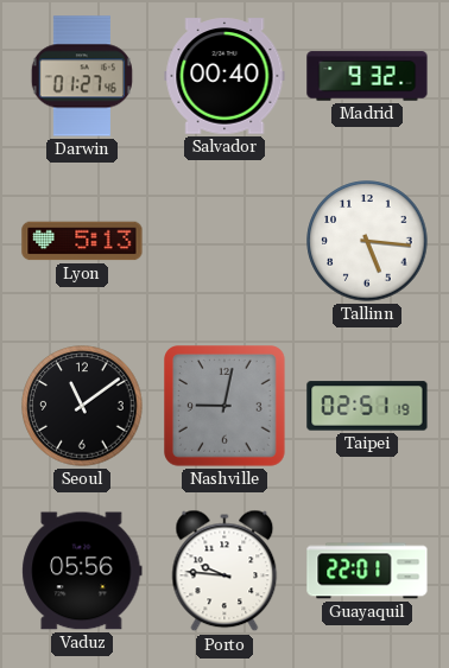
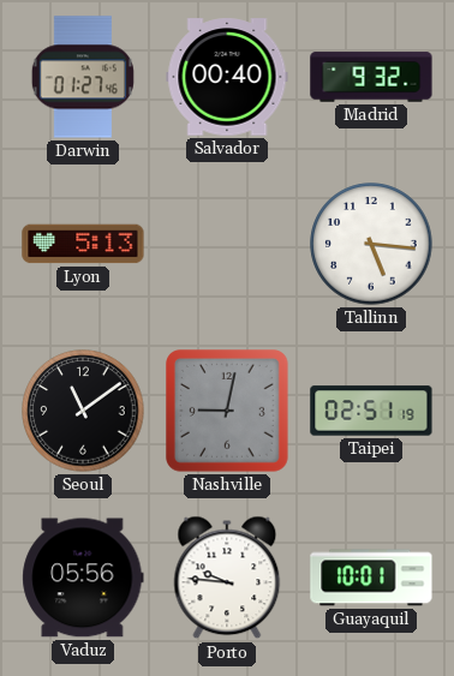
Guayaquil: 22:01 -> 10:01
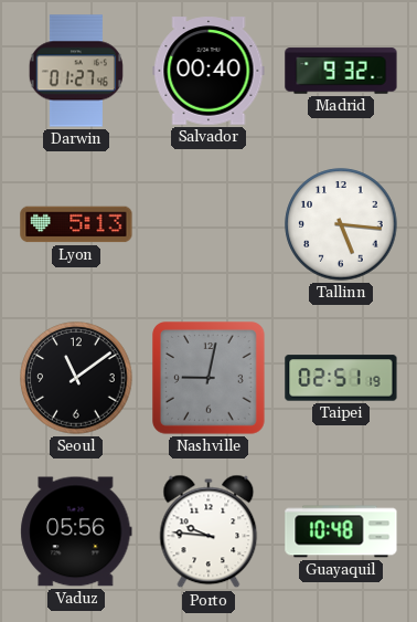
Guayaquil: 10:01 -> 10:48
